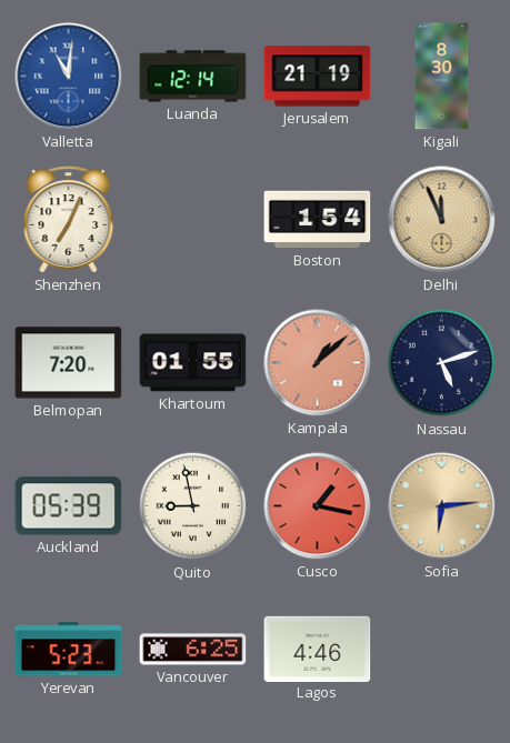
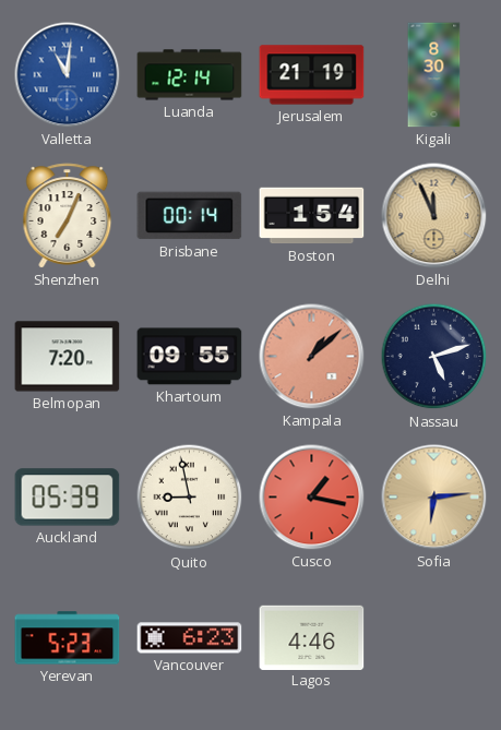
Brisbane: none -> 00:14
Khartoum: 01:55 -> 09:55
Vancouver: 6:25 -> 6:23
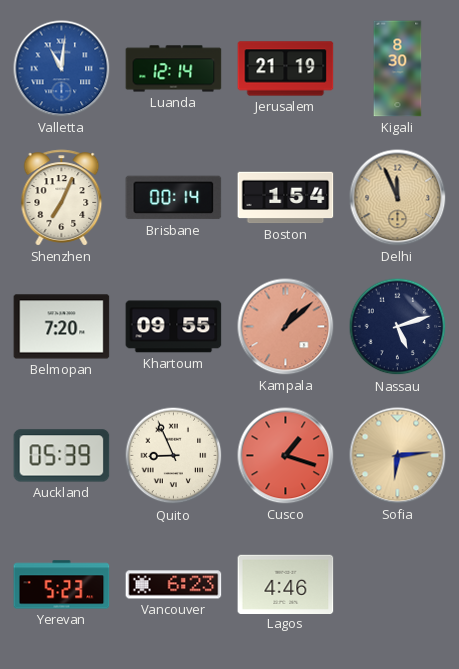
Quito: 8:58 -> 8:56
Cusco: 1:17 -> 1:18
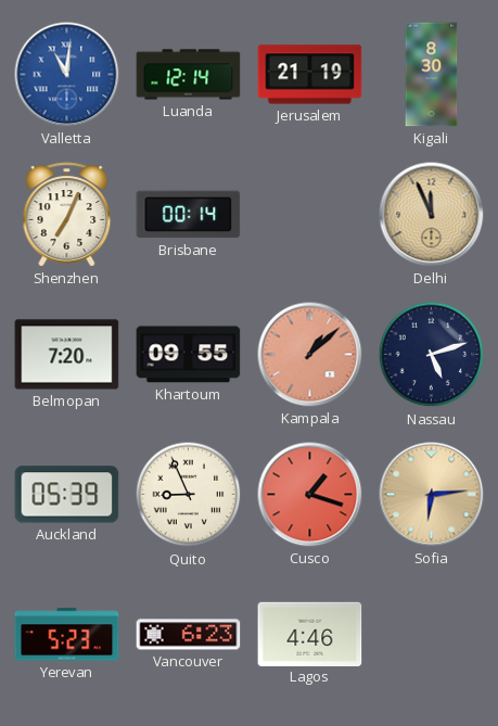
Boston: 1:54 -> none
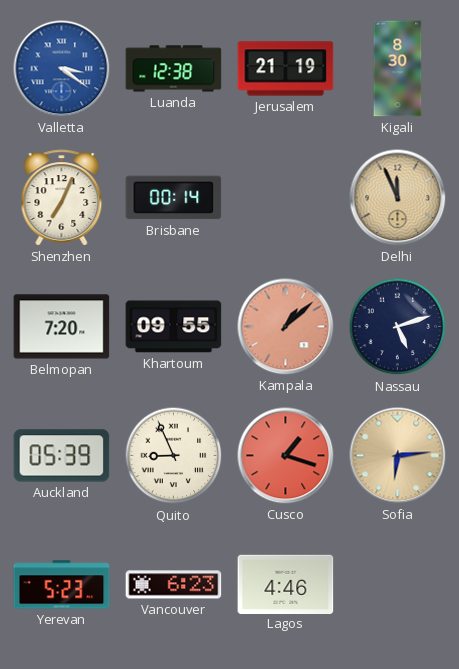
Valletta: 11:01 -> 3:21
Luanda: 12:14 -> 12:38
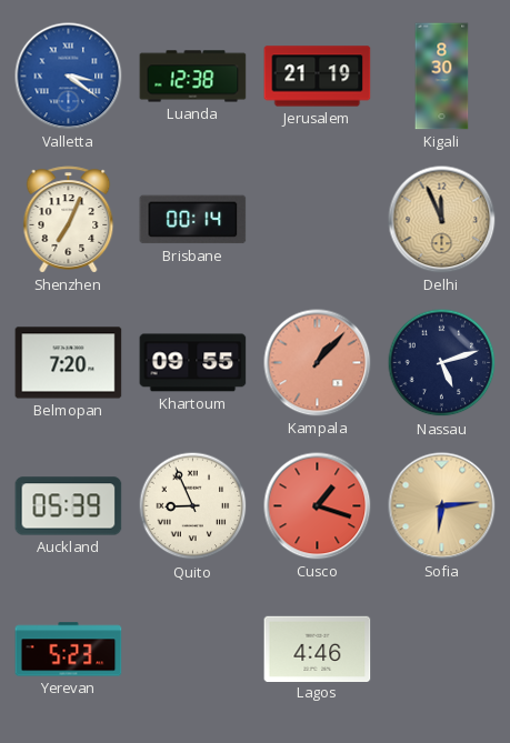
Kampala: 1:08 -> 1:07
Vancouver: 6:23 -> none
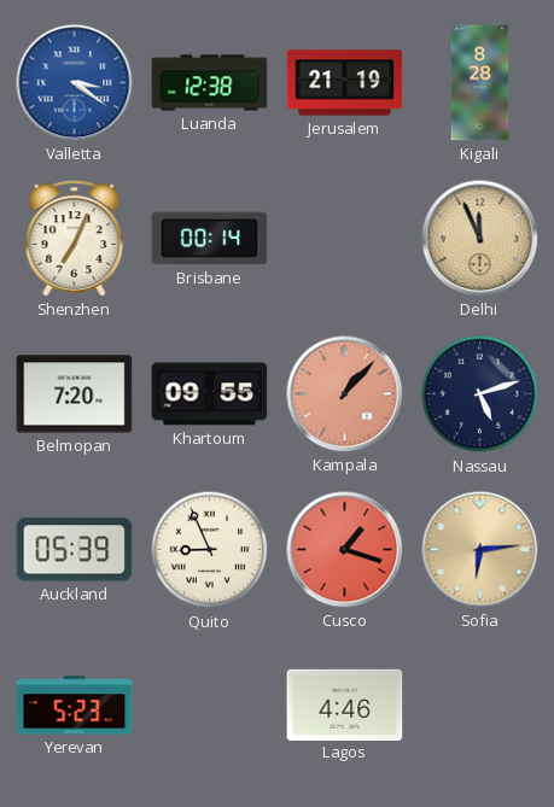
Kigali: 8:30 -> 8:28
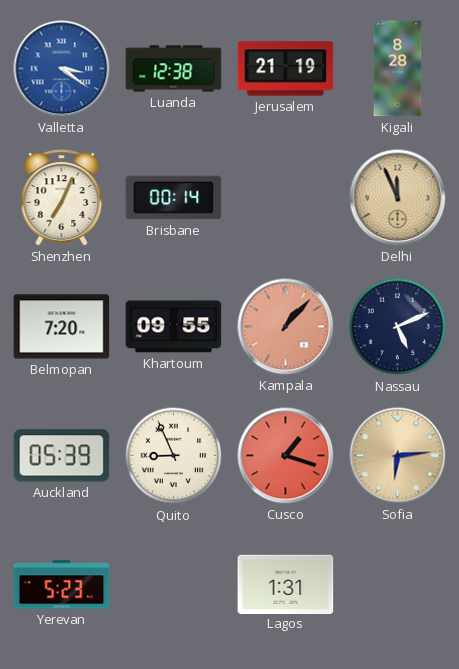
Nassau: 5:12 -> 5:11
Lagos: 4:46 -> 1:31
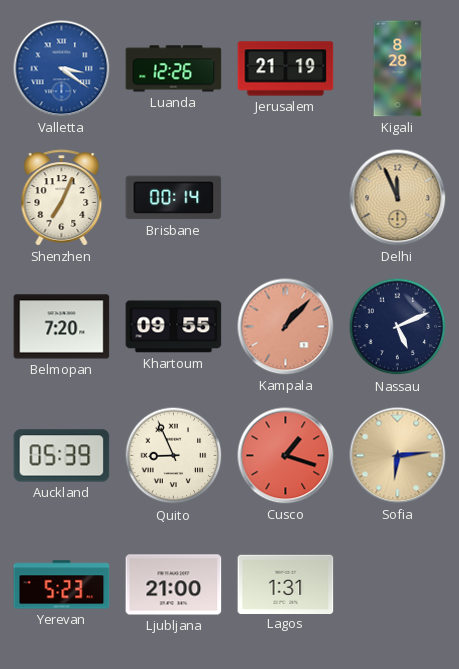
Luanda: 12:38 -> 12:26
Ljubljana: none -> 21:00
